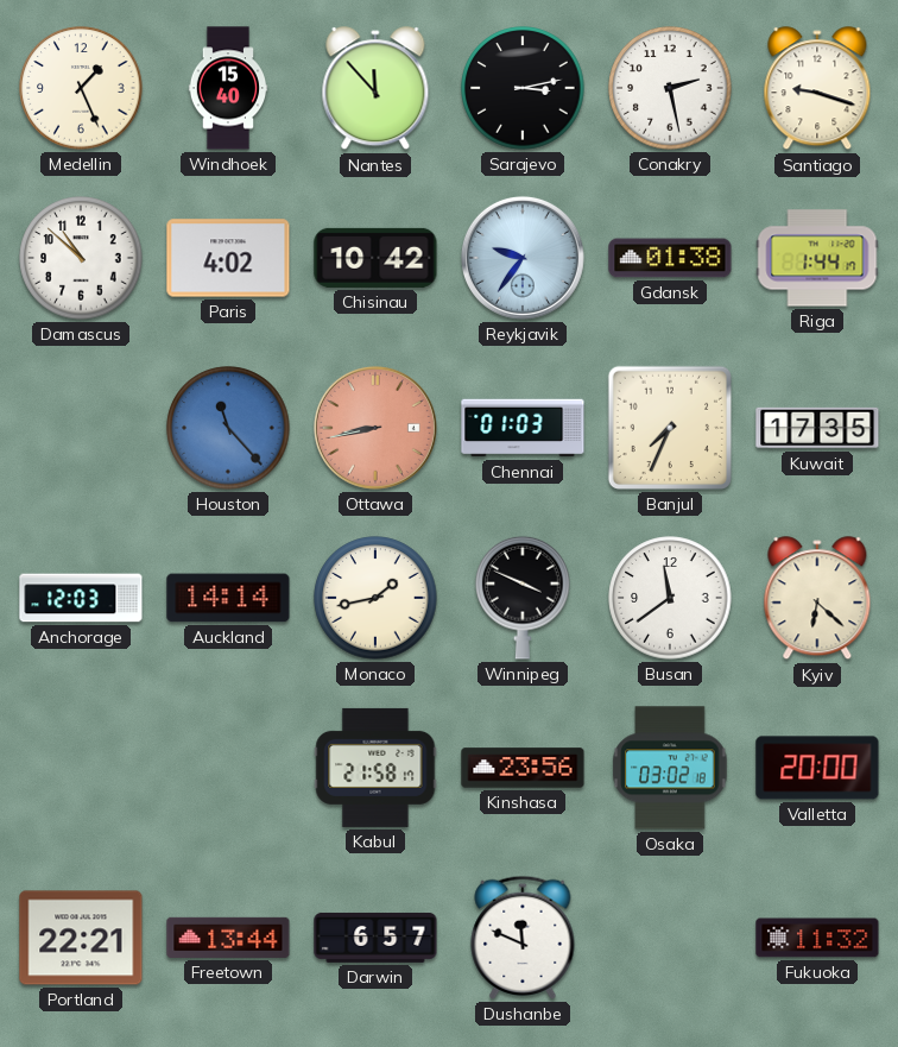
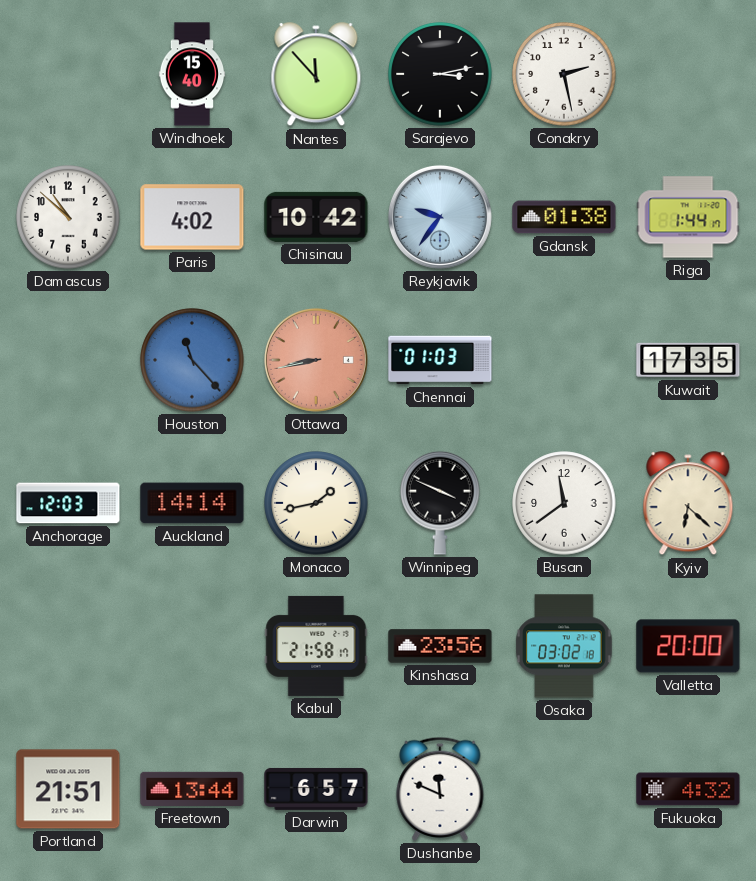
Medellin: 1:26 -> none
Santiago: 9:18 -> none
Banjul: 7:34 -> none
Portland: 22:21 -> 21:51
Fukuoka: 11:32 -> 4:32
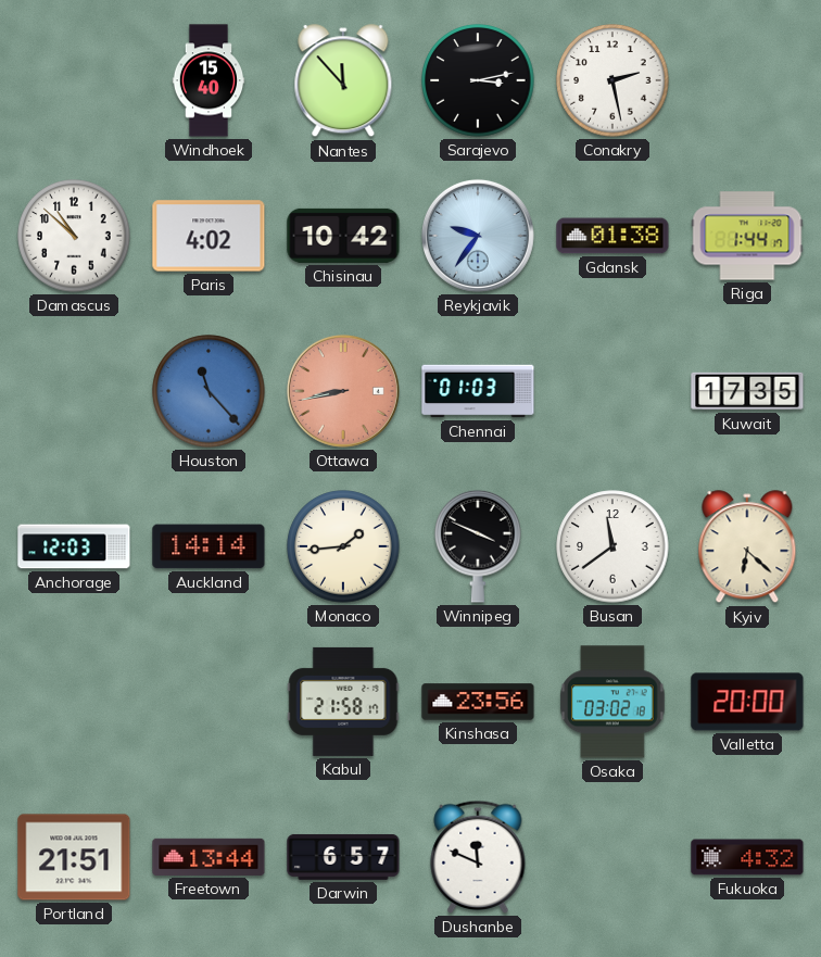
Monaco: 1:43 -> 1:44
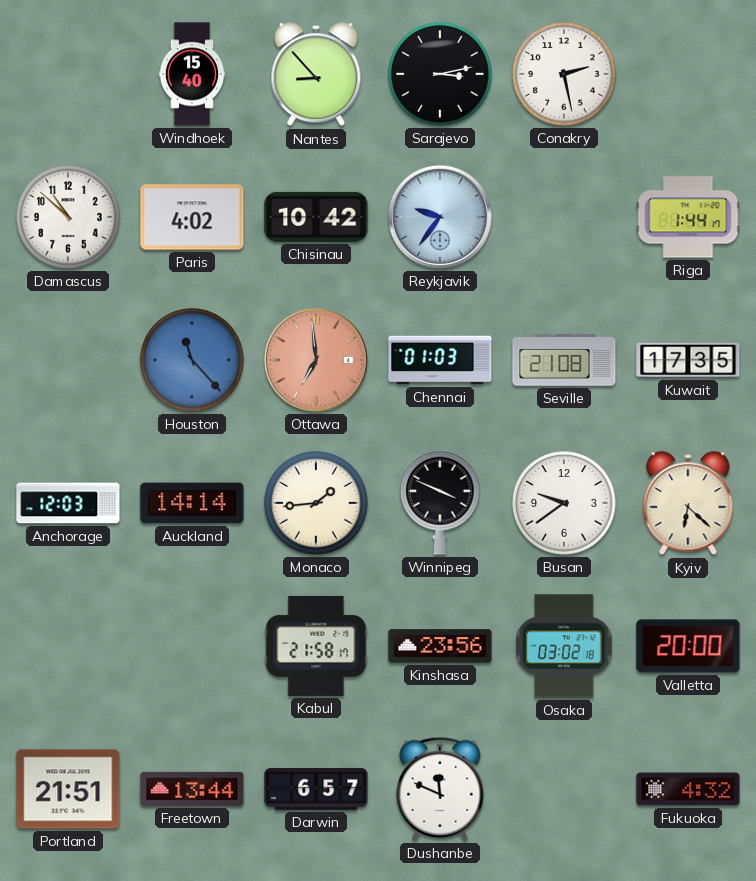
Nantes: 11:53 -> 8:53
Gdansk: 01:38 -> none
Ottawa: 8:43 -> 6:59
Seville: none -> 21:08
Busan: 11:39 -> 9:39
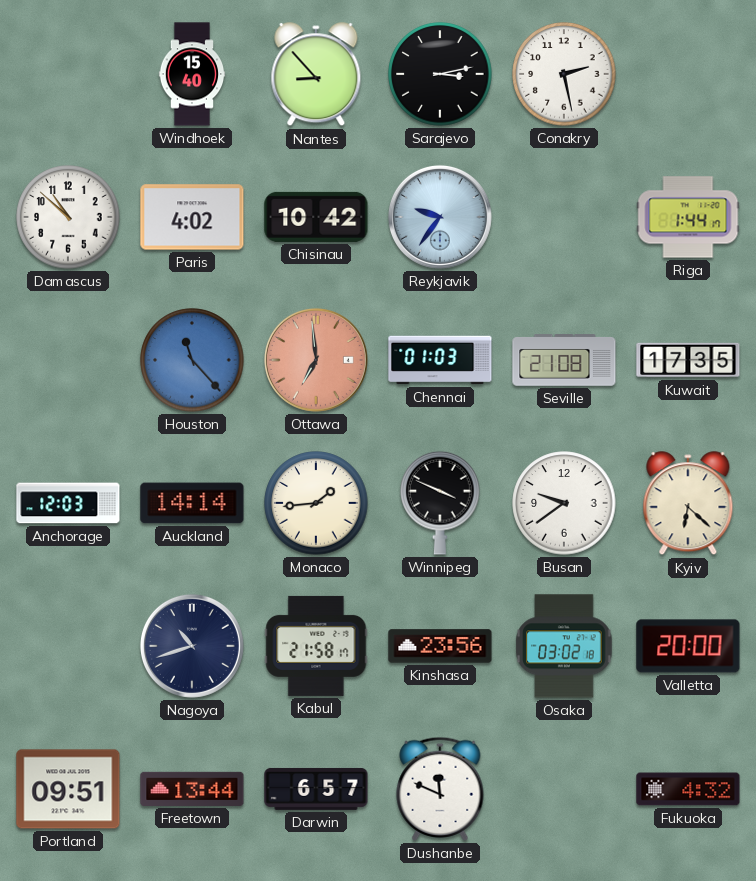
Nagoya: none -> 10:42
Portland: 21:51 -> 09:51
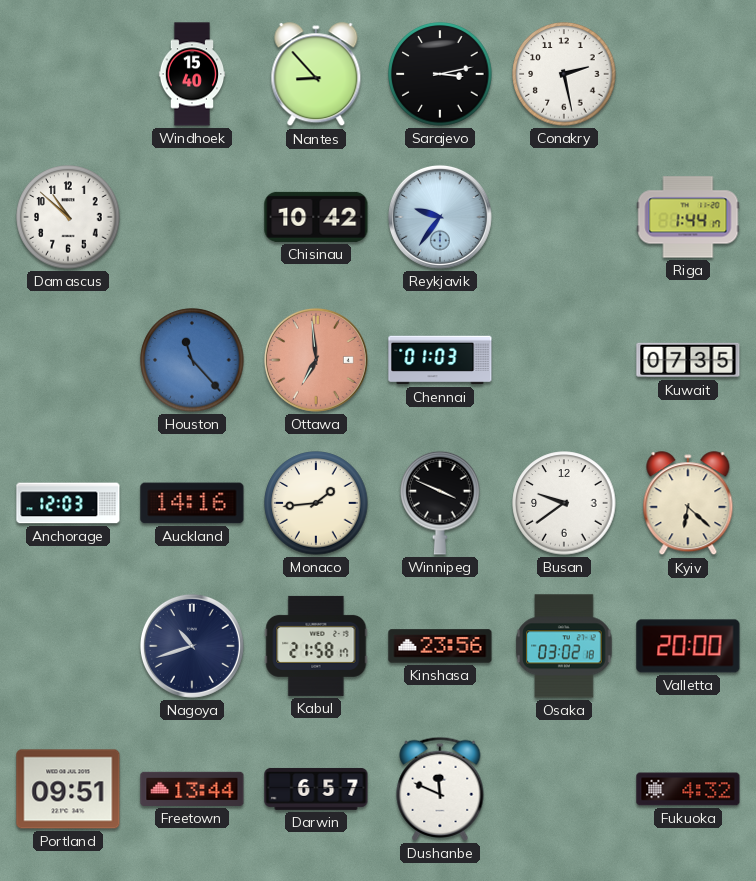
Paris: 4:02 -> none
Seville: 21:08 -> none
Kuwait: 17:35 -> 07:35
Auckland: 14:14 -> 14:16
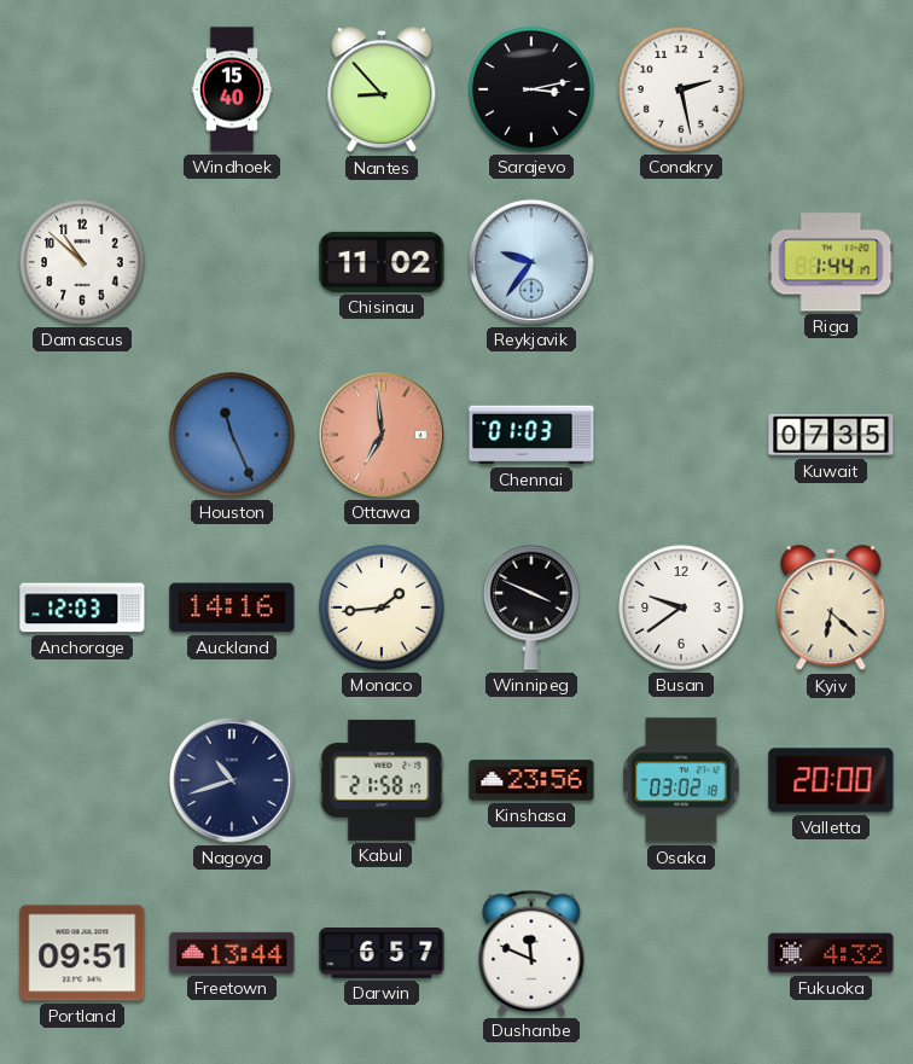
Chisinau: 10:42 -> 11:02
Houston: 11:23 -> 11:26
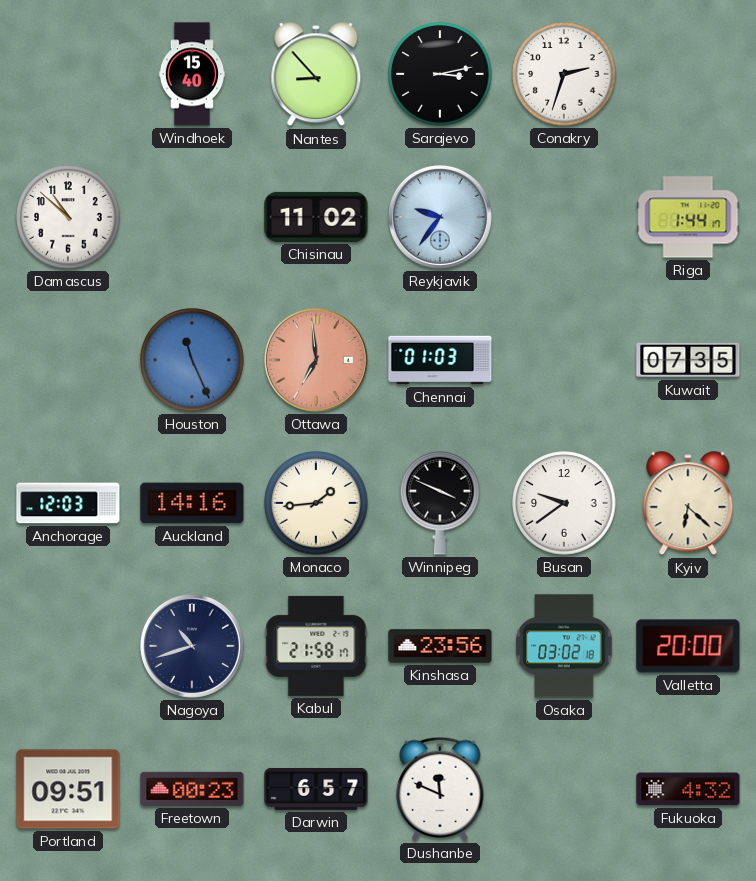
Conakry: 2:28 -> 2:33
Freetown: 13:44 -> 00:23
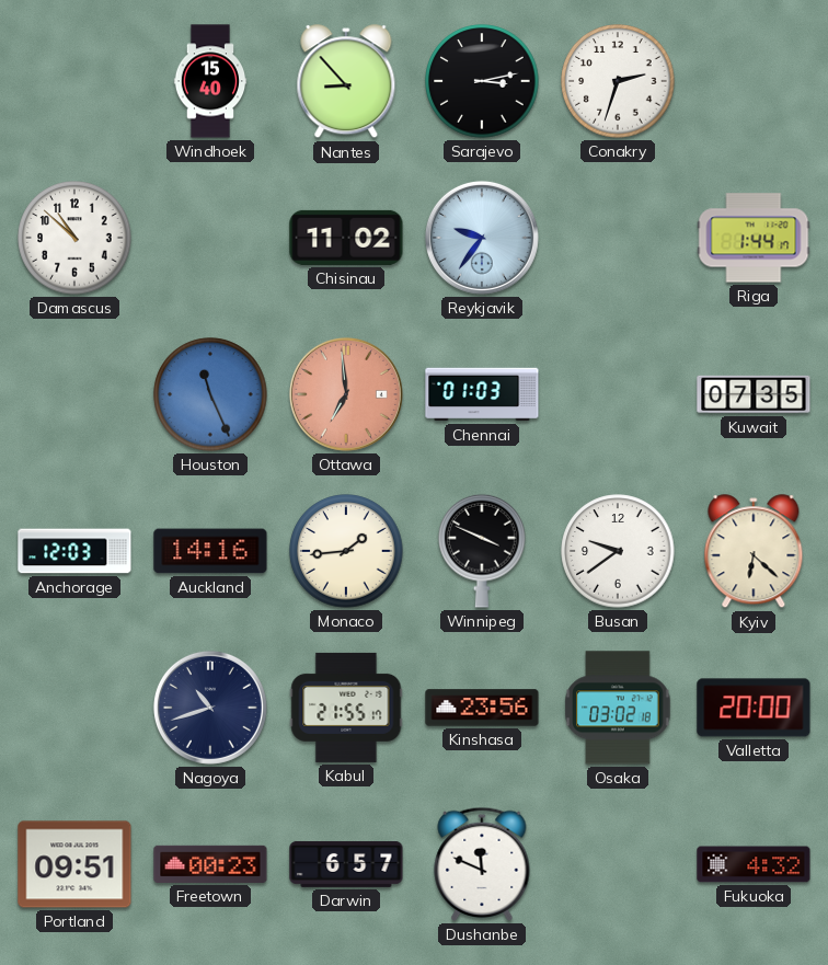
Kabul: 21:58 -> 21:55
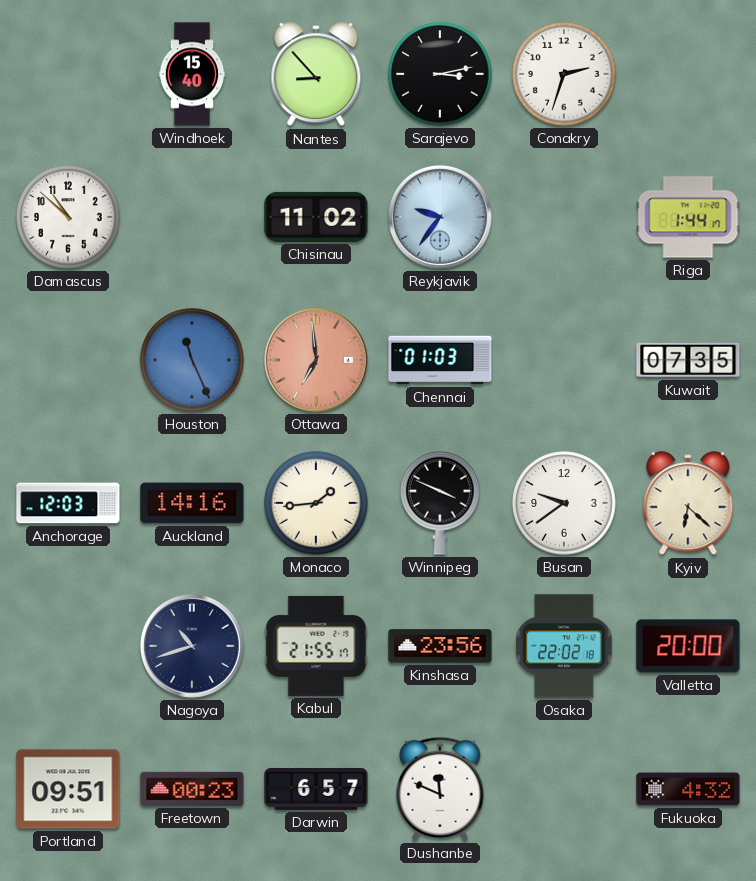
Osaka: 03:02 -> 22:02
